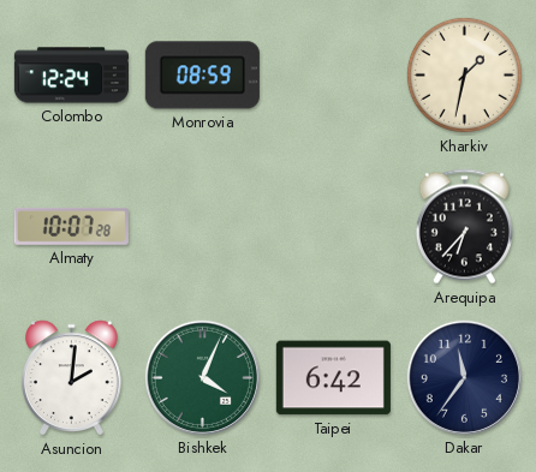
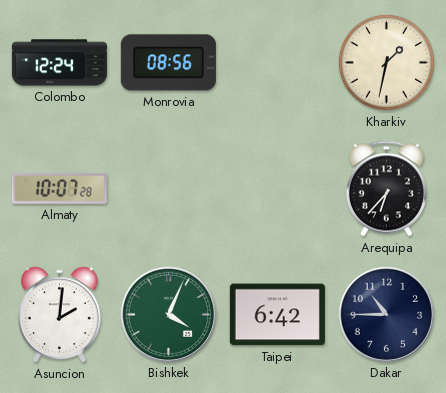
Monrovia: 08:59 -> 08:56
Dakar: 11:36 -> 10:45
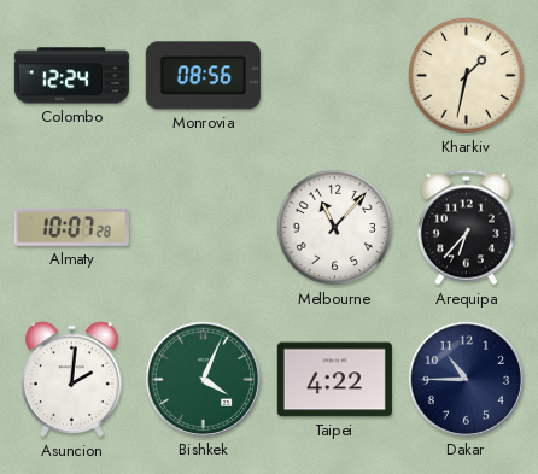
Melbourne: none -> 11:07
Taipei: 6:42 -> 4:22
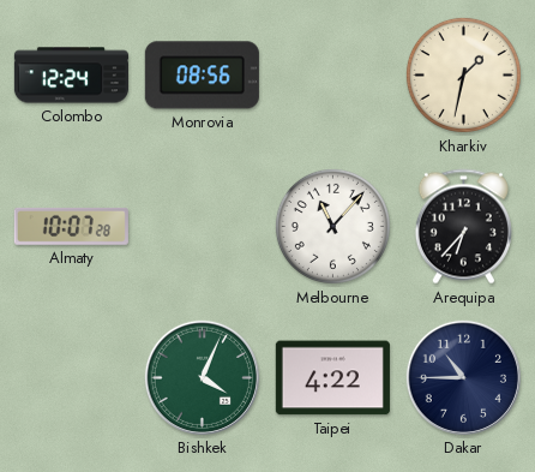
Asuncion: 2:01 -> none
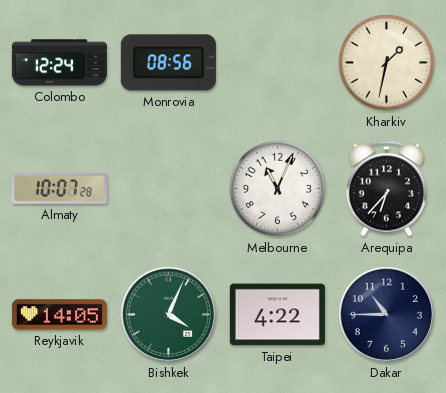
Melbourne: 11:07 -> 11:04
Reykjavik: none -> 14:05
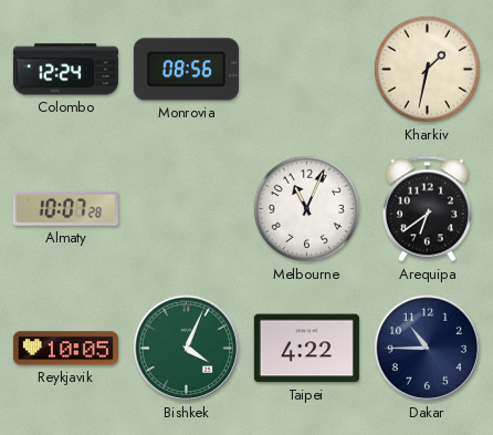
Arequipa: 6:37 -> 6:39
Reykjavik: 14:05 -> 10:05
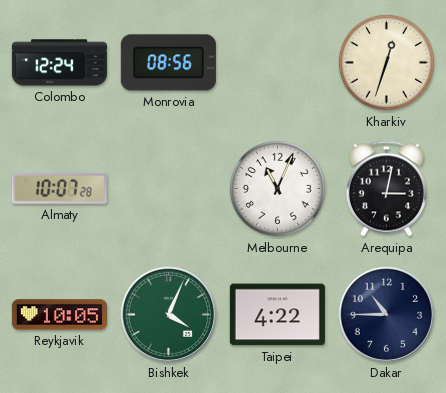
Kharkiv: 1:32 -> 12:33
Arequipa: 6:39 -> 3:02
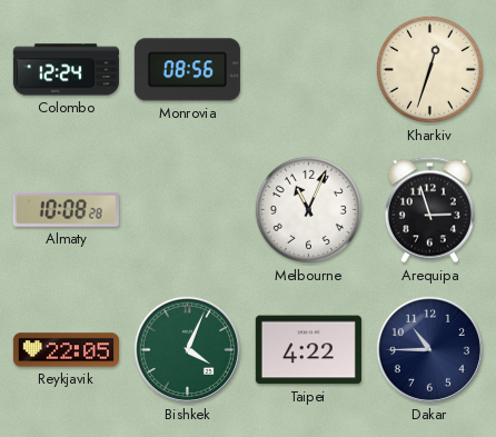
Almaty: 10:07 -> 10:08
Arequipa: 3:02 -> 2:57
Reykjavik: 10:05 -> 22:05
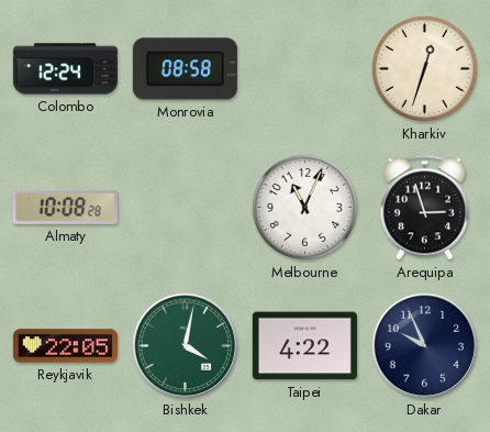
Monrovia: 08:56 -> 08:58
Bishkek: 4:04 -> 4:02
Dakar: 10:45 -> 9:56
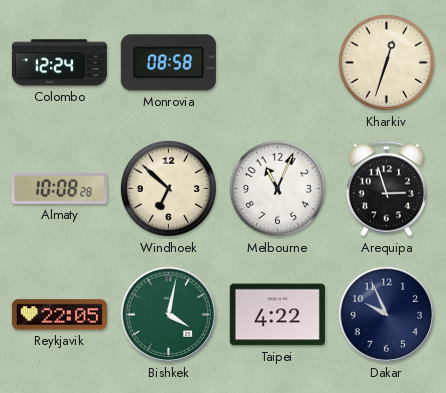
Windhoek: none -> 6:52
